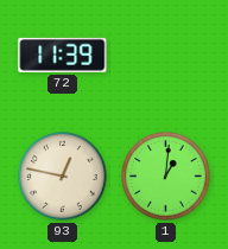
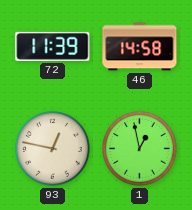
46: none -> 14:58
1: 1:01 -> 12:58
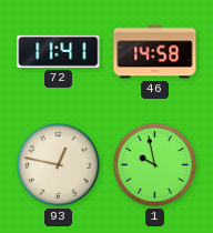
72: 11:39 -> 11:41
1: 12:58 -> 9:58
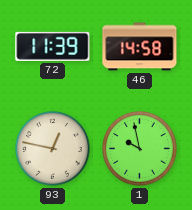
72: 11:41 -> 11:39
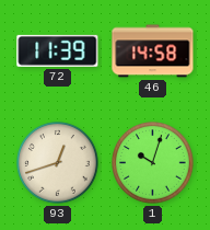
93: 12:47 -> 12:42
1: 9:58 -> 10:03
